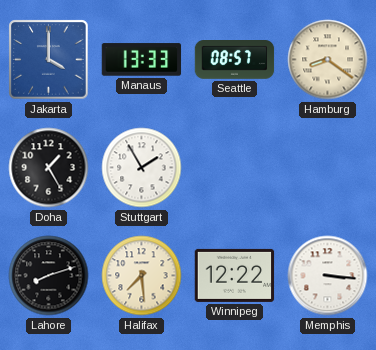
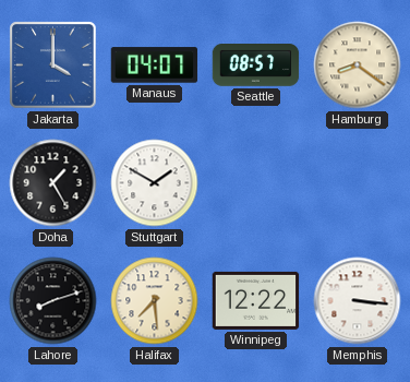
Manaus: 13:33 -> 04:07
Stuttgart: 1:55 -> 1:50
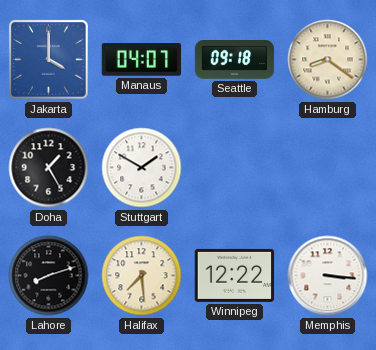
Seattle: 08:57 -> 09:18
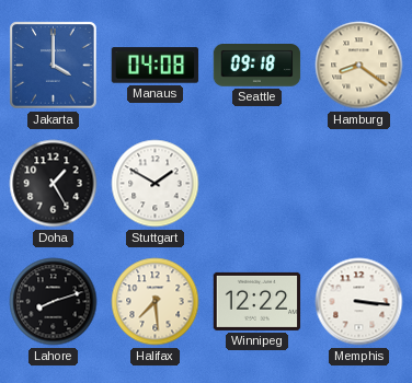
Manaus: 04:07 -> 04:08
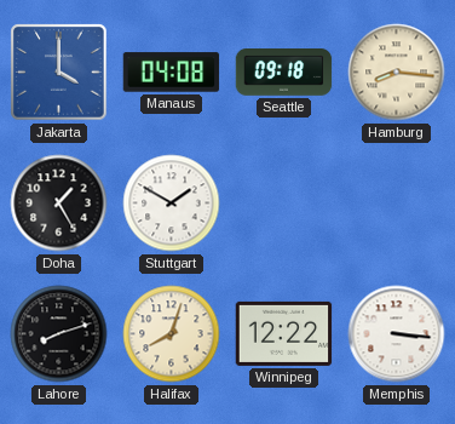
Hamburg: 8:21 -> 8:16
Halifax: 7:29 -> 8:03
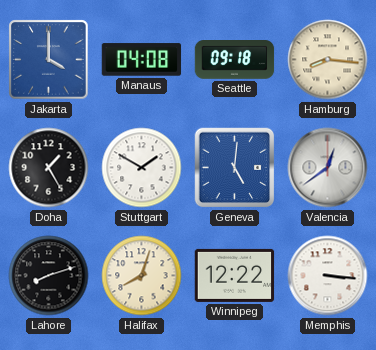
Geneva: none -> 5:01
Valencia: none -> 12:39
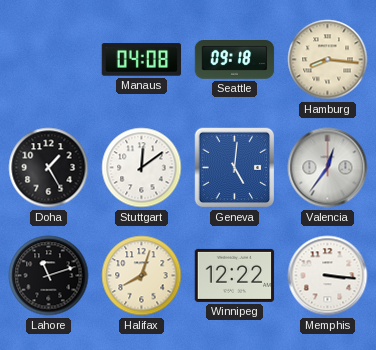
Jakarta: 4:00 -> none
Stuttgart: 1:50 -> 12:09
Valencia: 12:39 -> 12:36
Lahore: 8:12 -> 11:12
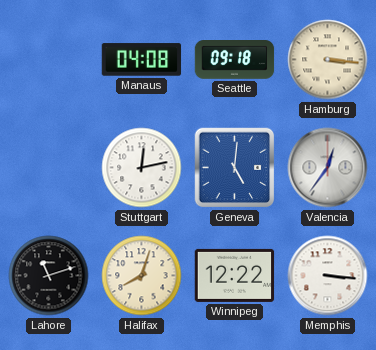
Hamburg: 8:16 -> 3:16
Doha: 1:25 -> none
Stuttgart: 12:09 -> 12:13
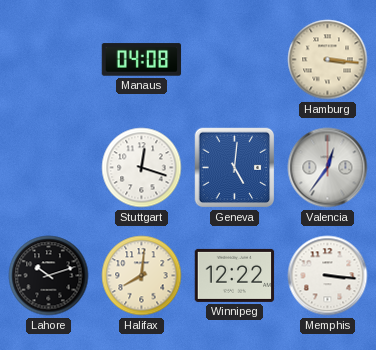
Seattle: 09:18 -> none
Stuttgart: 12:13 -> 12:18
Lahore: 11:12 -> 10:12
Halifax: 8:03 -> 8:01
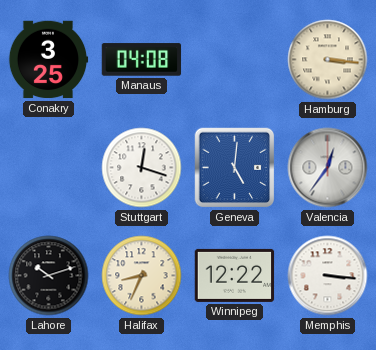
Conakry: none -> 3:25
Halifax: 8:01 -> 8:34
